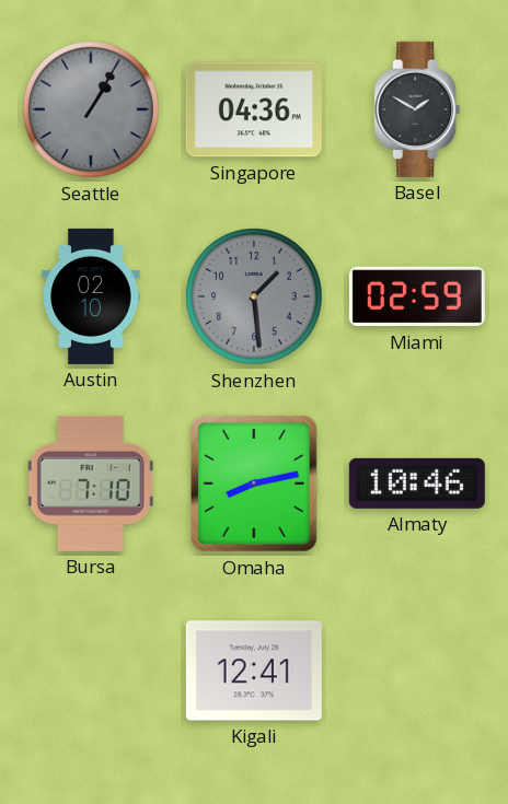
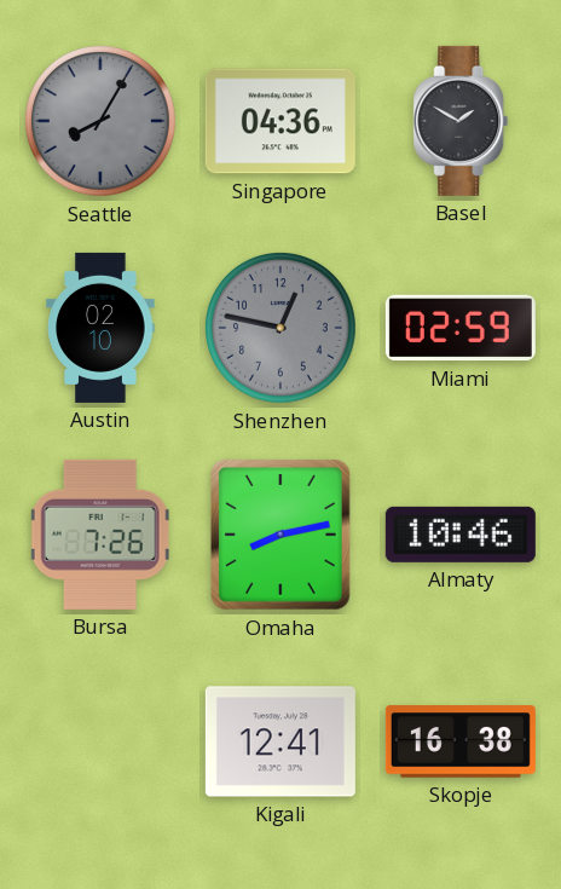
Seattle: 1:05 -> 8:05
Shenzhen: 1:29 -> 12:47
Bursa: 7:10 -> 7:26
Skopje: none -> 16:38
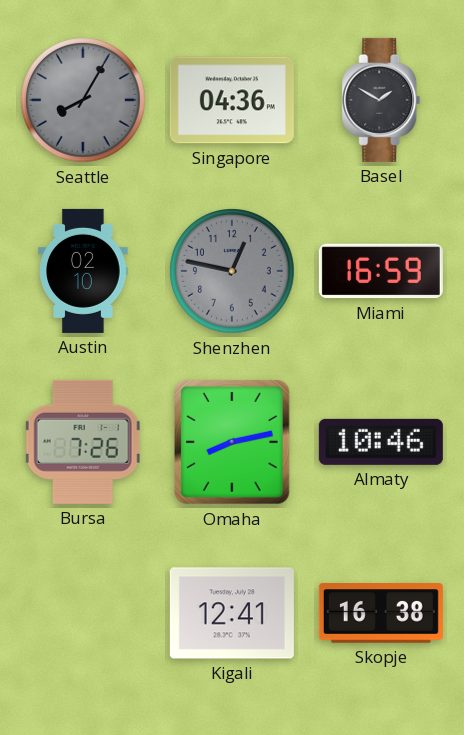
Miami: 02:59 -> 16:59
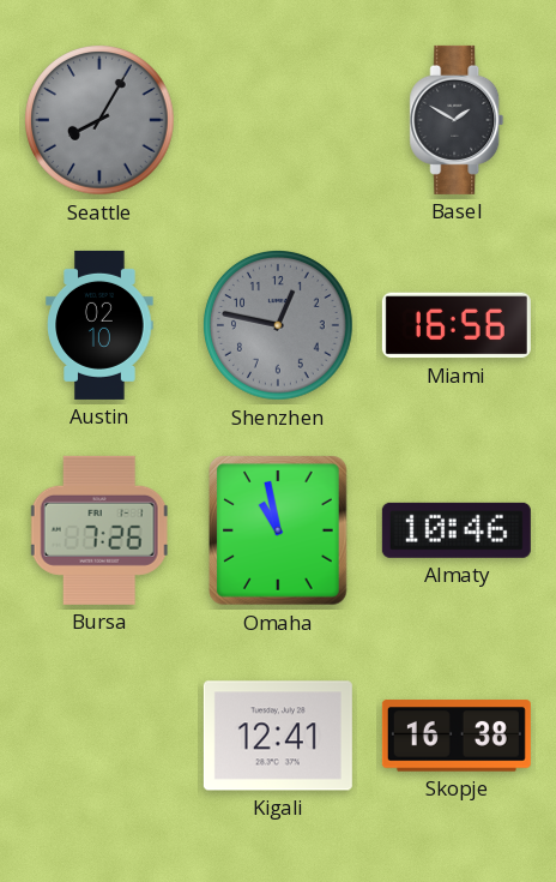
Singapore: 04:36 -> none
Miami: 16:59 -> 16:56
Omaha: 8:13 -> 10:58
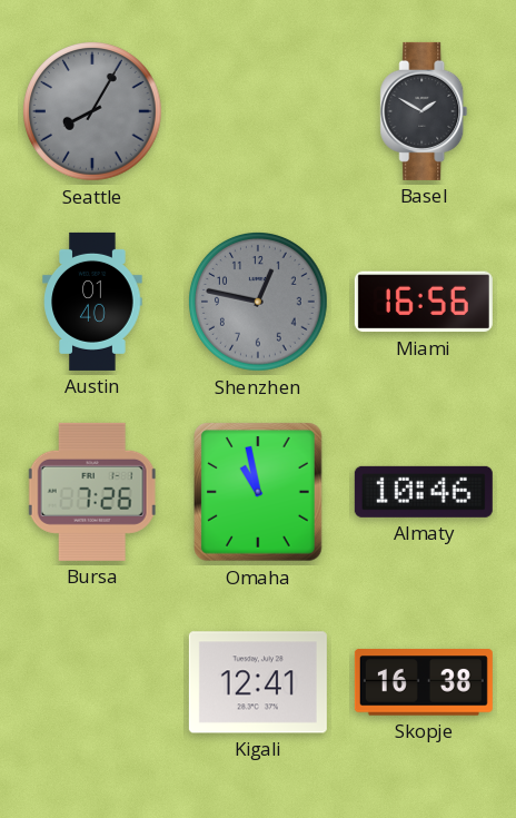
Austin: 02:10 -> 01:40
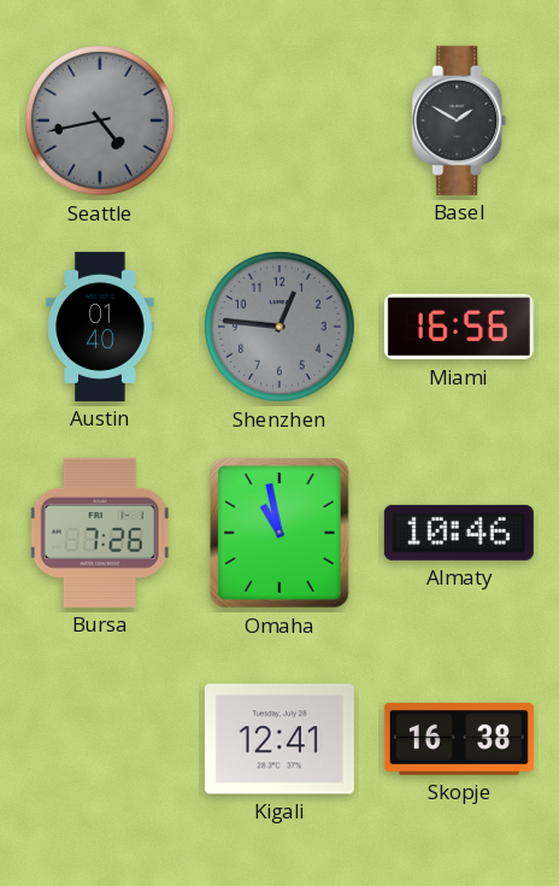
Seattle: 8:05 -> 4:43
Shenzhen: 12:47 -> 12:46
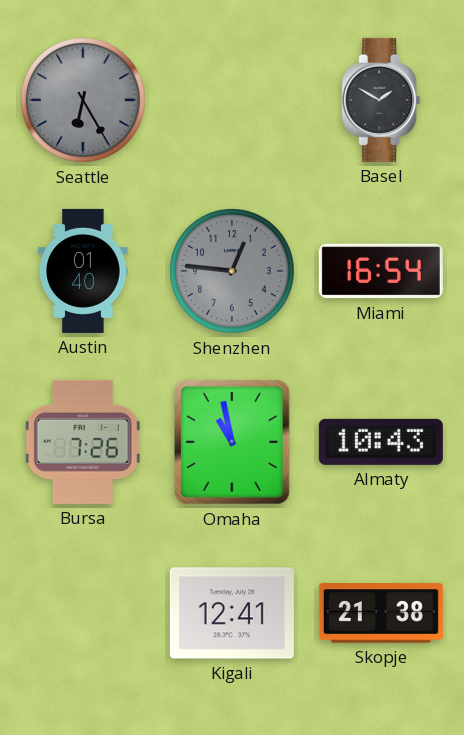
Seattle: 4:43 -> 6:25
Miami: 16:56 -> 16:54
Almaty: 10:46 -> 10:43
Skopje: 16:38 -> 21:38
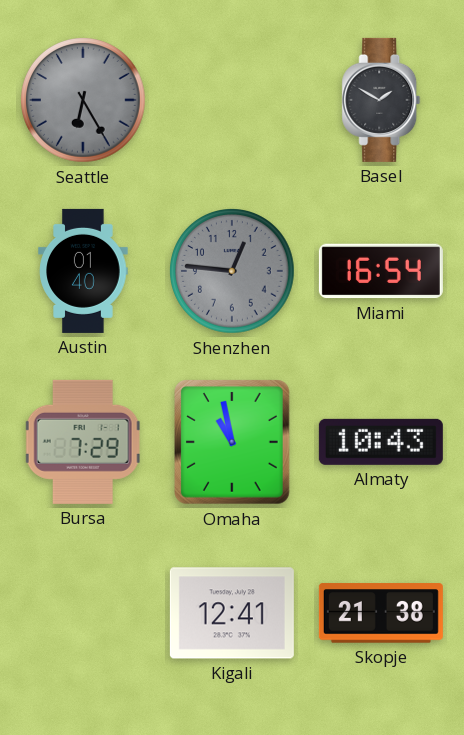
Bursa: 7:26 -> 7:29
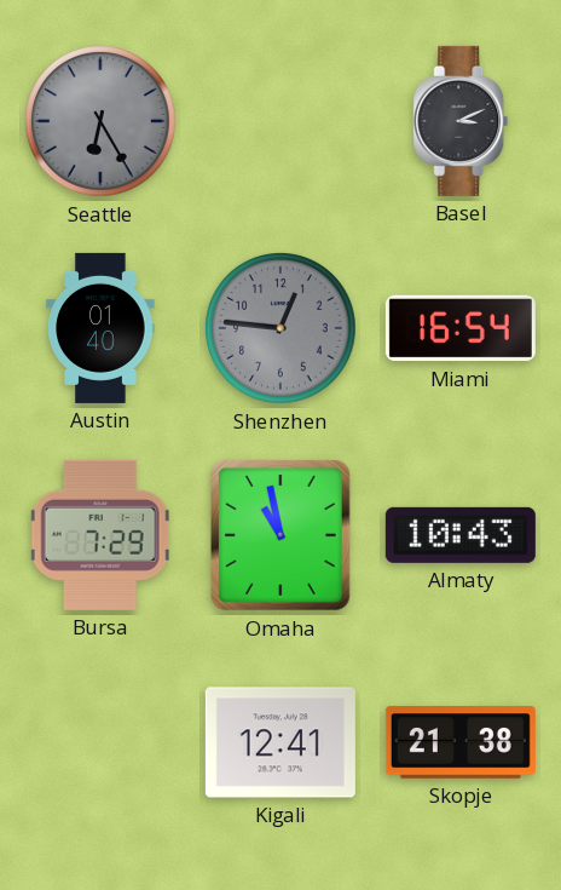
Basel: 1:50 -> 3:11
